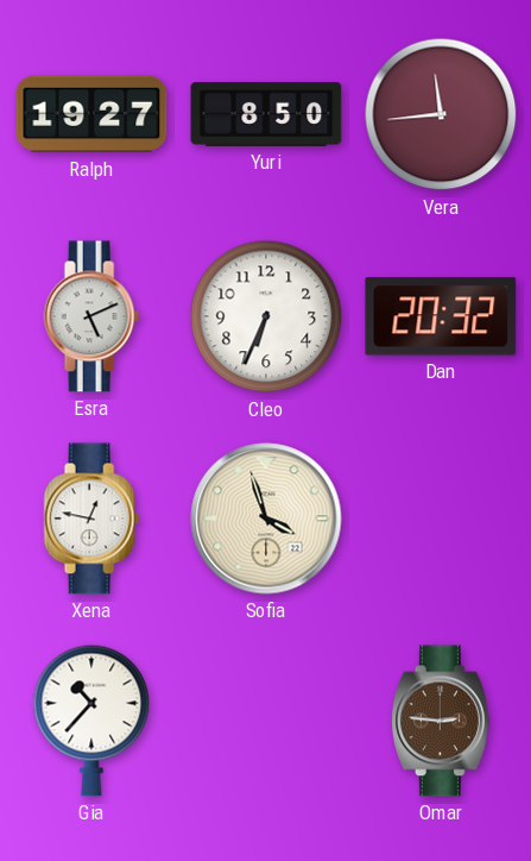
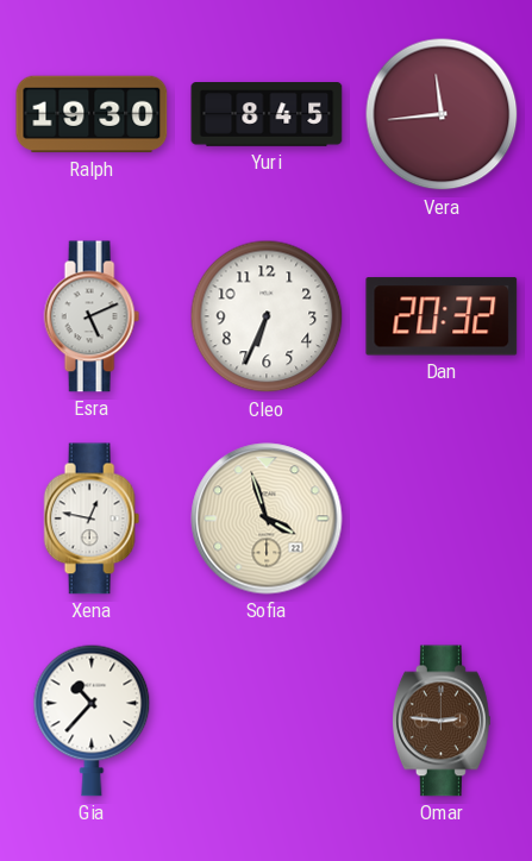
Ralph: 19:27 -> 19:30
Yuri: 8:50 -> 8:45
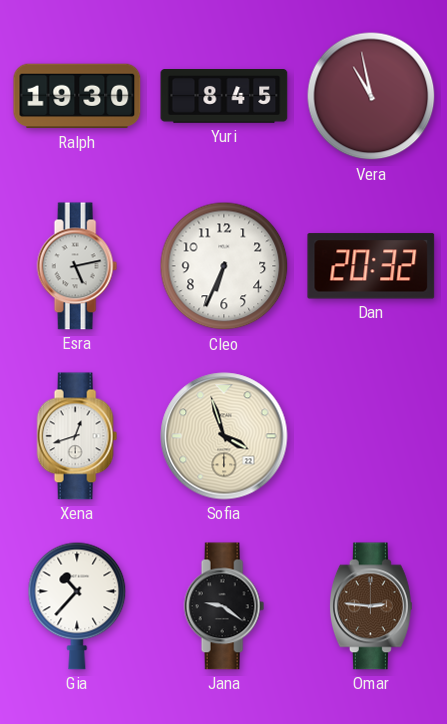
Vera: 11:44 -> 10:58
Esra: 5:11 -> 5:13
Xena: 12:47 -> 12:42
Jana: none -> 9:21
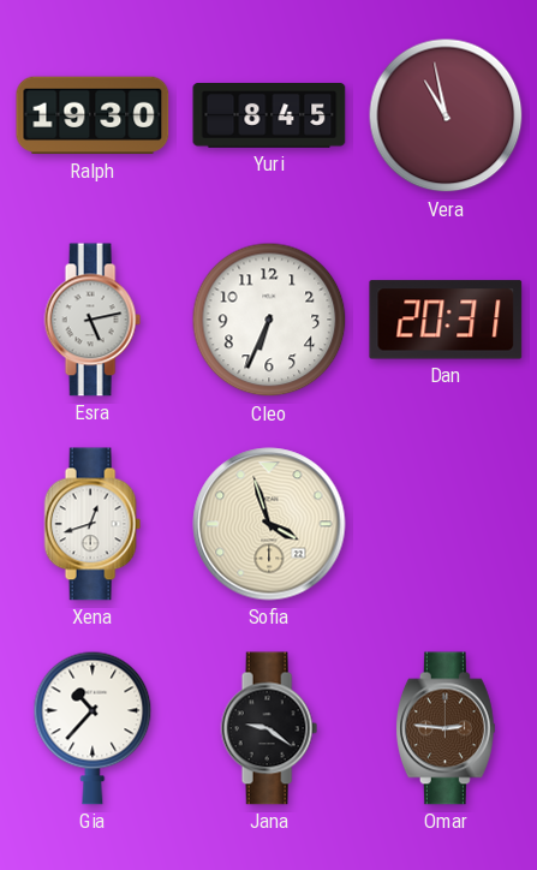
Dan: 20:32 -> 20:31
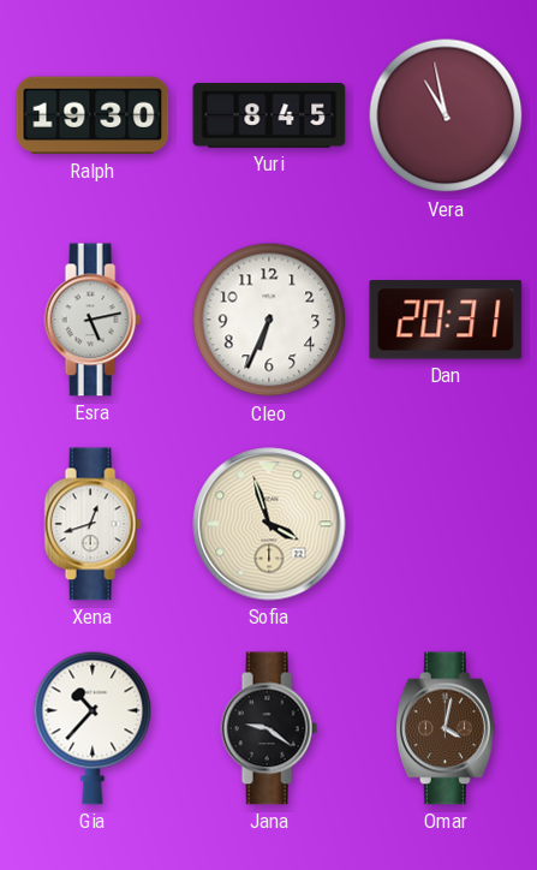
Omar: 2:46 -> 4:02
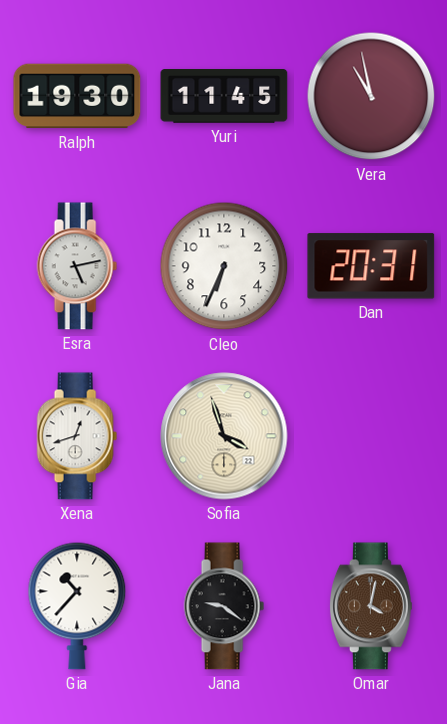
Yuri: 8:45 -> 11:45
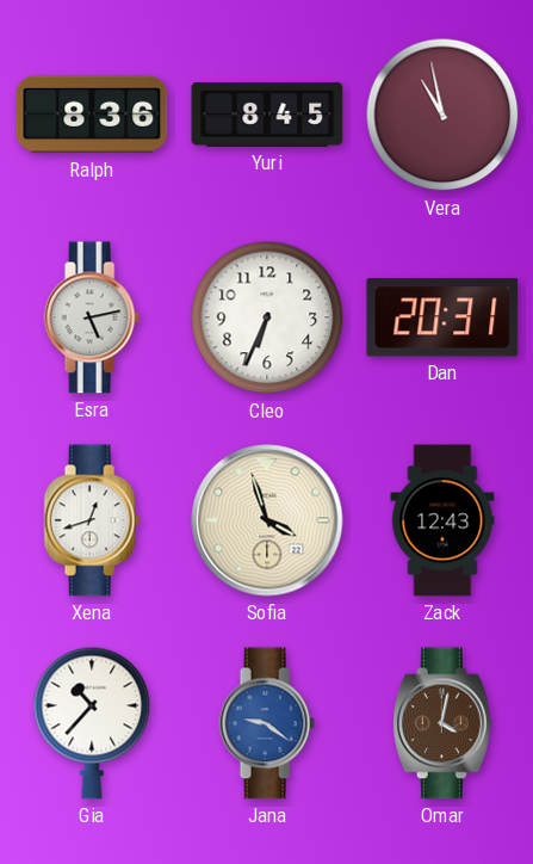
Ralph: 19:30 -> 8:36
Yuri: 11:45 -> 8:45
Zack: none -> 12:43
Jana dial: black -> blue
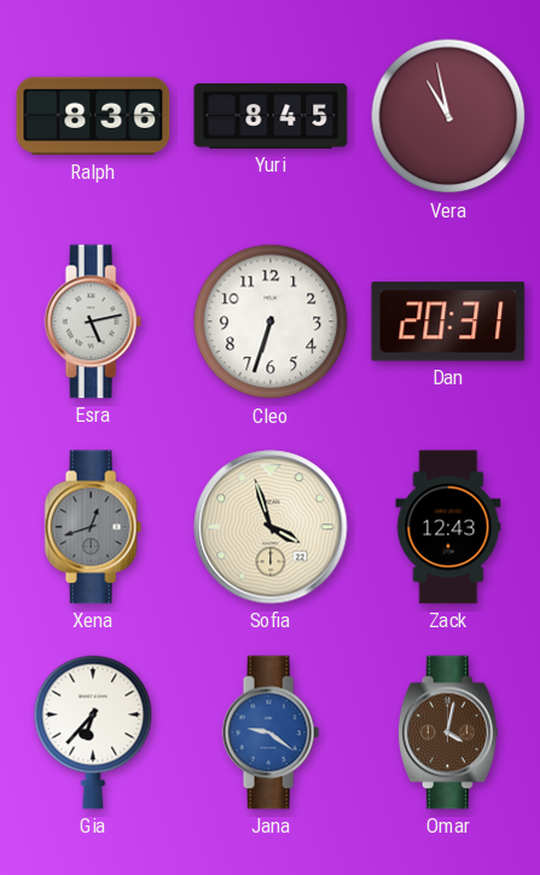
Cleo: 6:34 -> 6:33
Xena dial: white -> grey
Gia: 10:37 -> 6:37
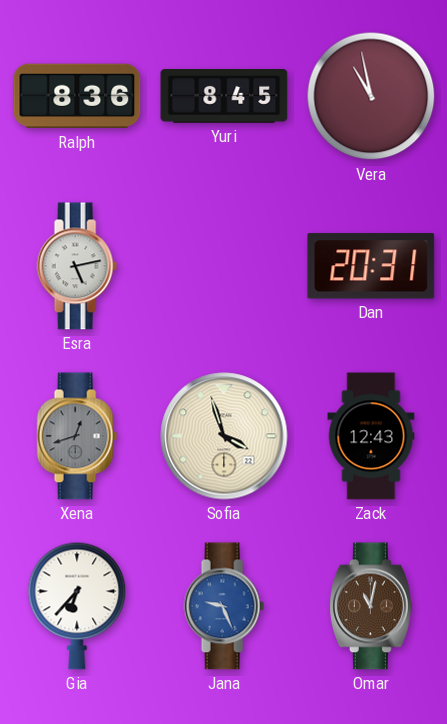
Cleo: 6:33 -> none
Jana: 9:21 -> 9:26
Omar: 4:02 -> 11:02
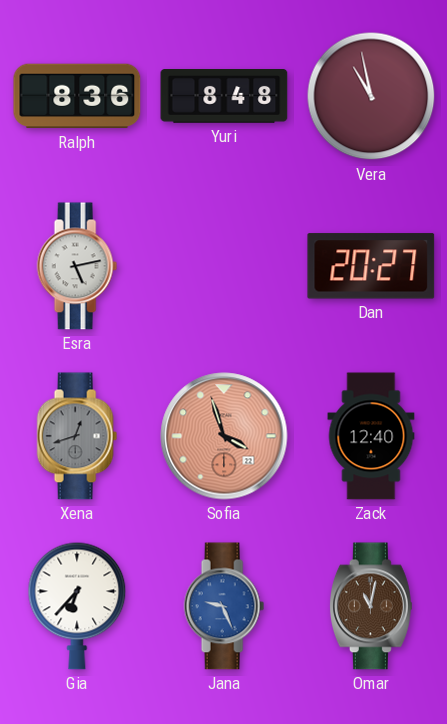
Yuri: 8:45 -> 8:48
Dan: 20:31 -> 20:27
Sofia dial: cream -> salmon
Zack: 12:43 -> 12:40
